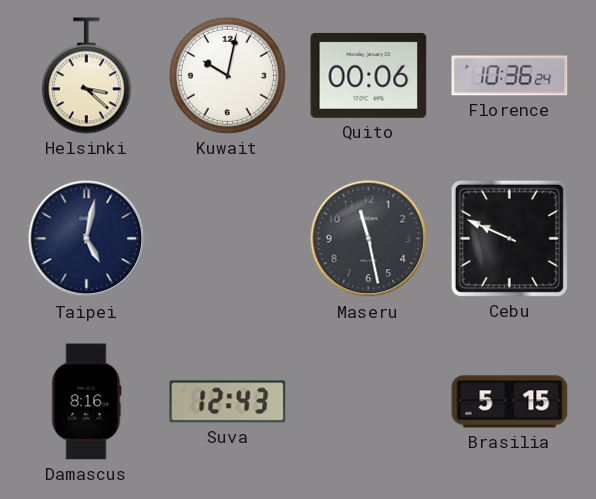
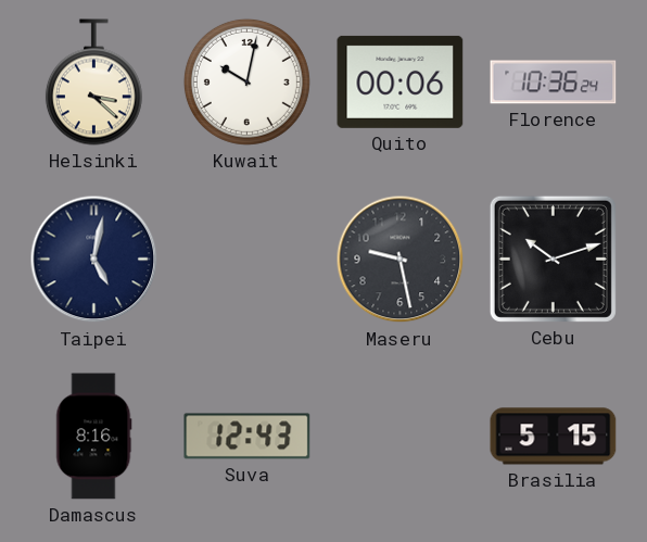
Maseru: 11:28 -> 9:28
Cebu: 9:49 -> 10:12
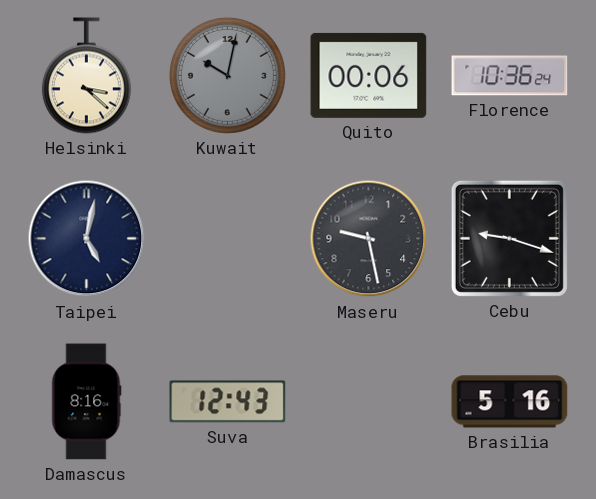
Kuwait dial: white -> grey
Cebu: 10:12 -> 9:18
Brasilia: 5:15 -> 5:16
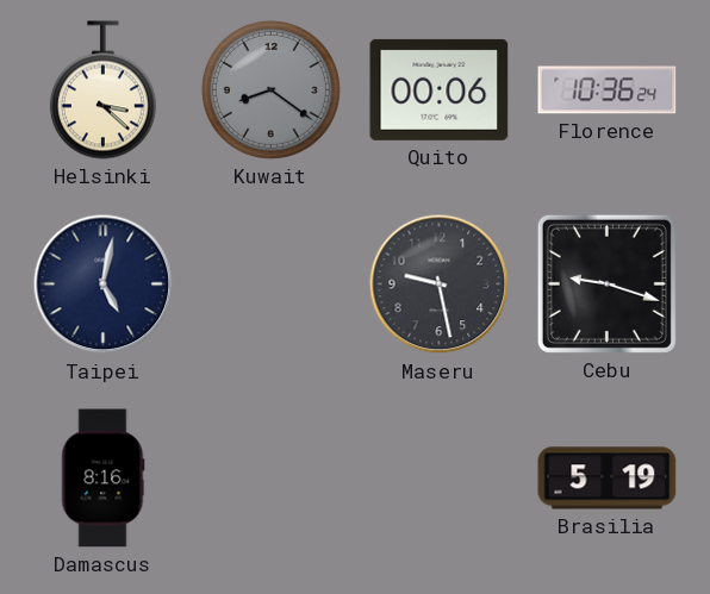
Kuwait: 10:02 -> 8:21
Suva: 12:43 -> none
Brasilia: 5:16 -> 5:19
